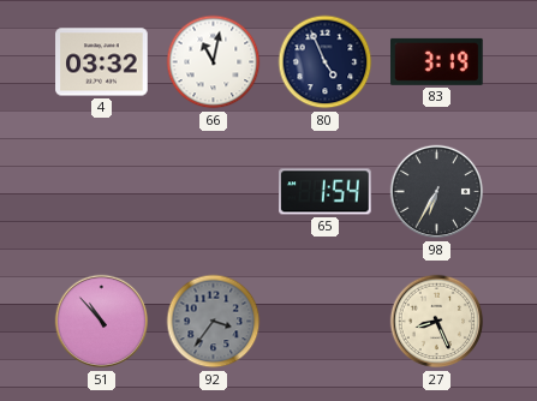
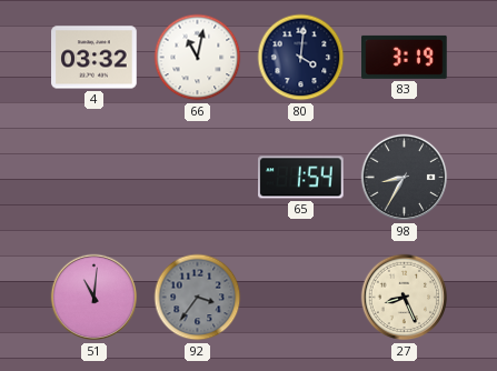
80: 4:56 -> 4:01
98: 6:35 -> 8:35
51: 10:53 -> 11:01
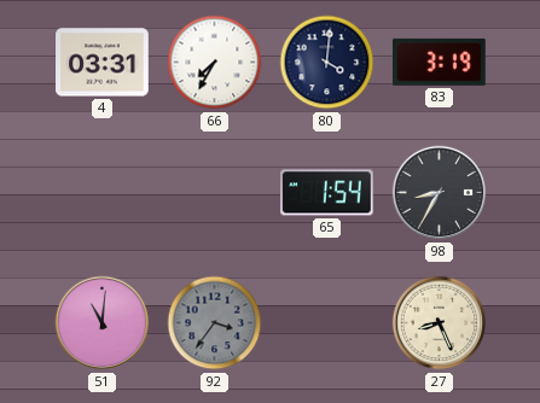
4: 03:32 -> 03:31
66: 11:02 -> 7:35
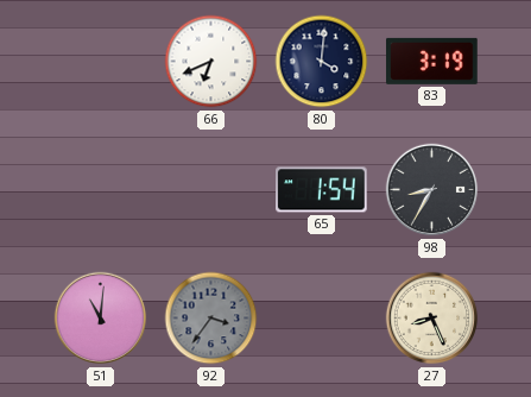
4: 03:31 -> none
66: 7:35 -> 6:41
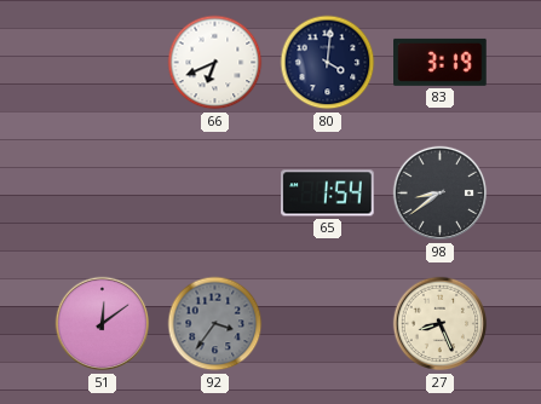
98: 8:35 -> 8:39
51: 11:01 -> 12:09
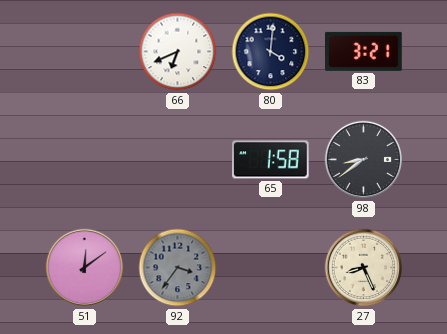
83: 3:19 -> 3:21
65: 1:54 -> 1:58
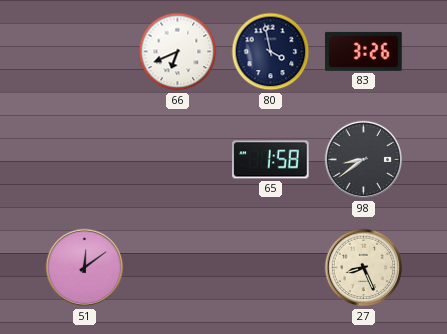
80: 4:01 -> 3:58
83: 3:21 -> 3:26
92: 3:36 -> none
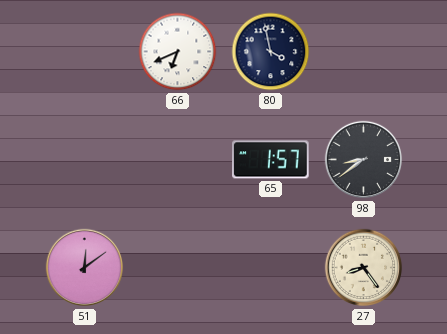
83: 3:26 -> none
65: 1:58 -> 1:57
27: 8:26 -> 8:24
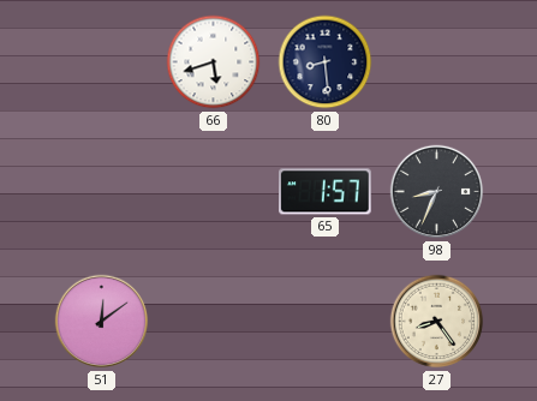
66: 6:41 -> 5:42
80: 3:58 -> 8:29
98: 8:39 -> 8:34
